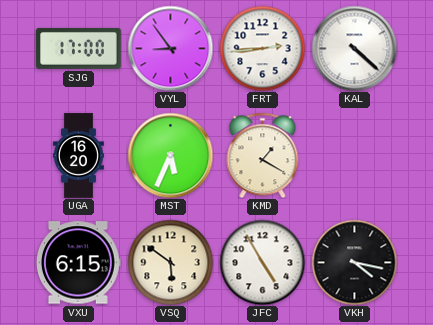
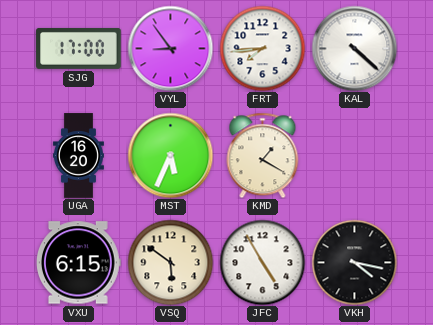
FRT: 2:44 -> 7:44
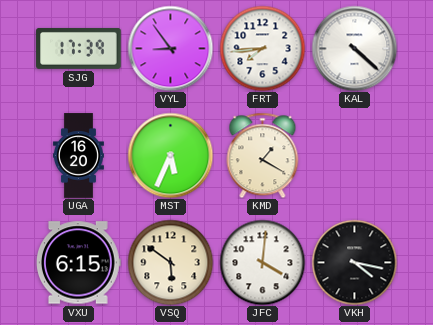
SJG: 17:00 -> 17:39
JFC: 4:55 -> 4:01
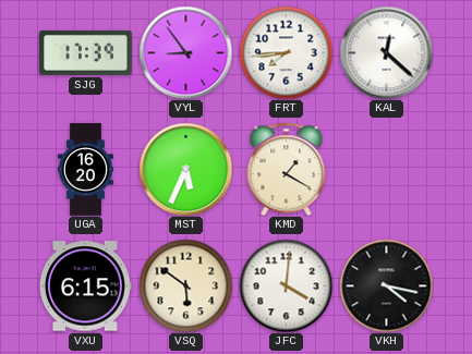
KAL: 4:22 -> 12:22
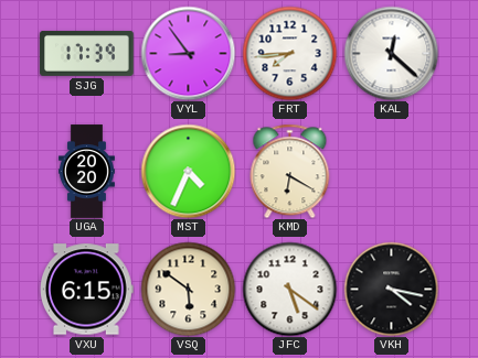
UGA: 16:20 -> 20:20
MST: 5:34 -> 4:34
KMD: 1:20 -> 6:20
JFC: 4:01 -> 5:21
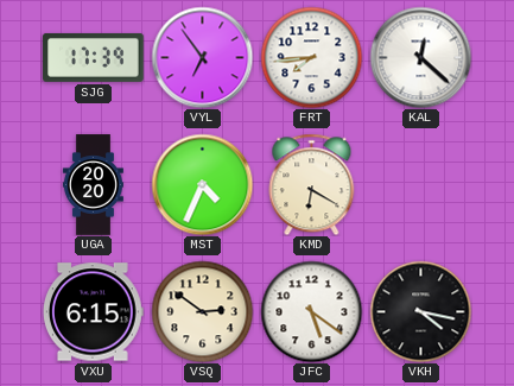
VYL: 8:54 -> 6:54
VSQ: 5:51 -> 2:51
